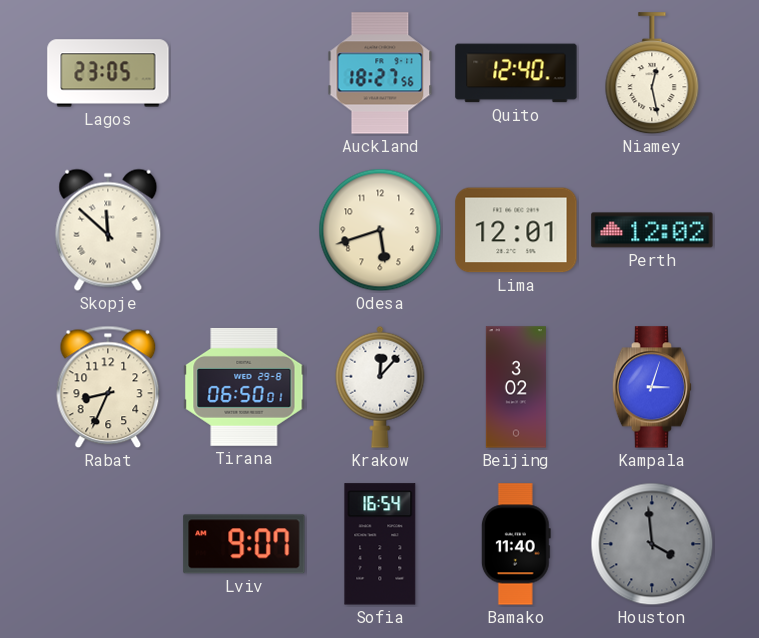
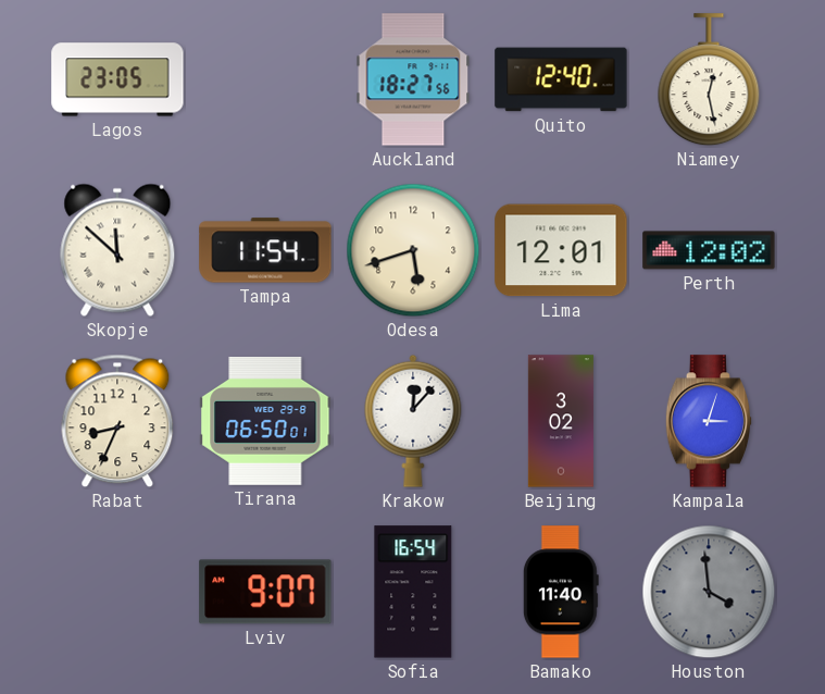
Tampa: none -> 11:54
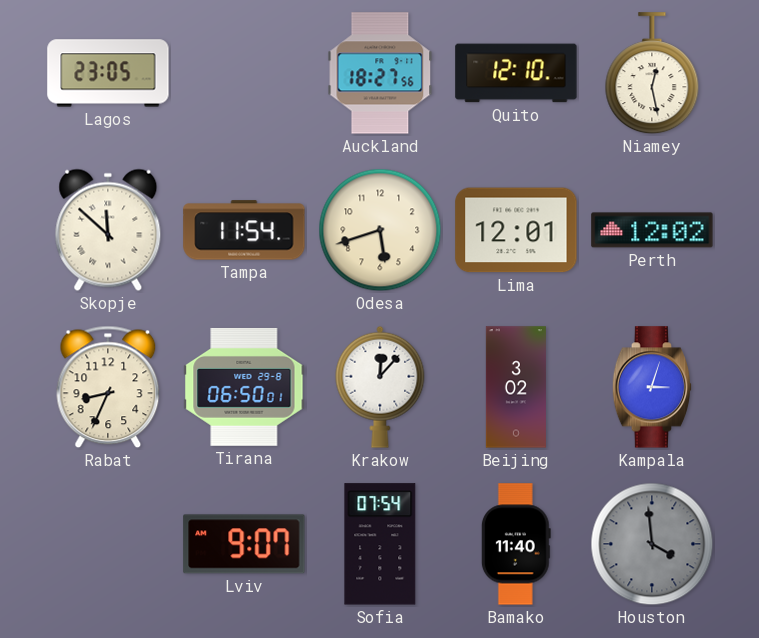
Quito: 12:40 -> 12:10
Sofia: 16:54 -> 07:54
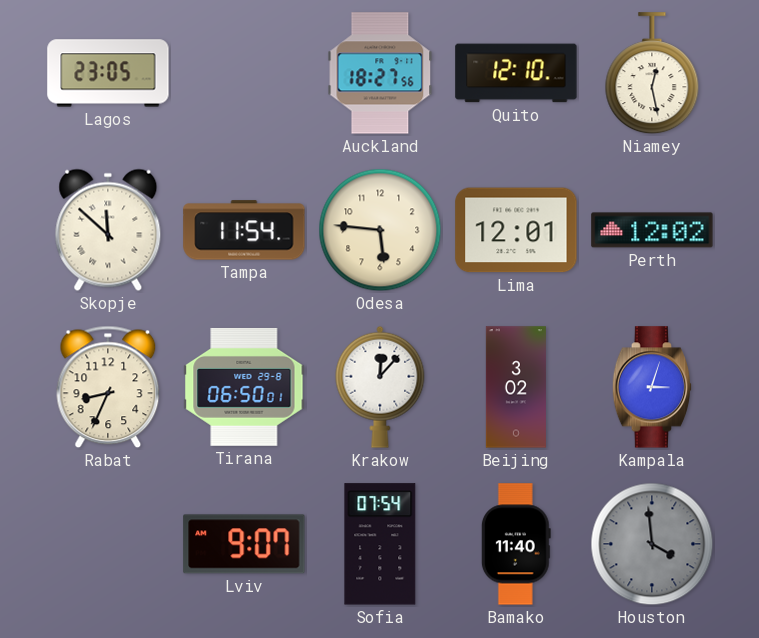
Odesa: 5:42 -> 5:46
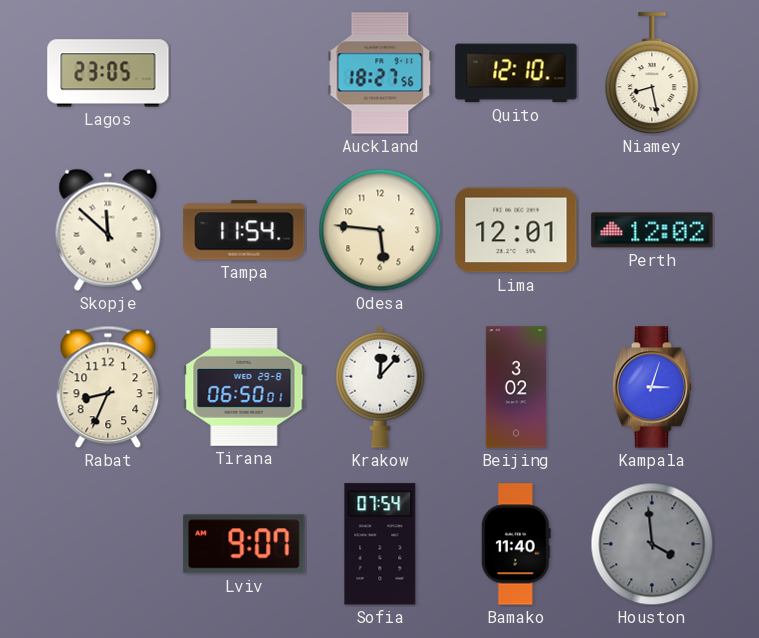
Niamey: 12:28 -> 8:28
